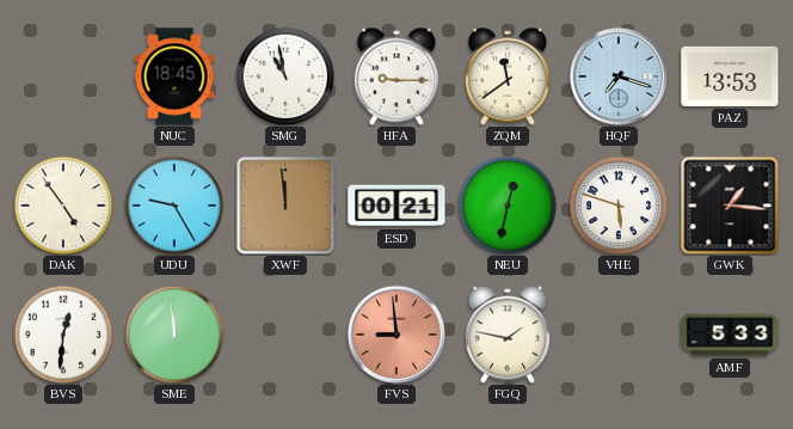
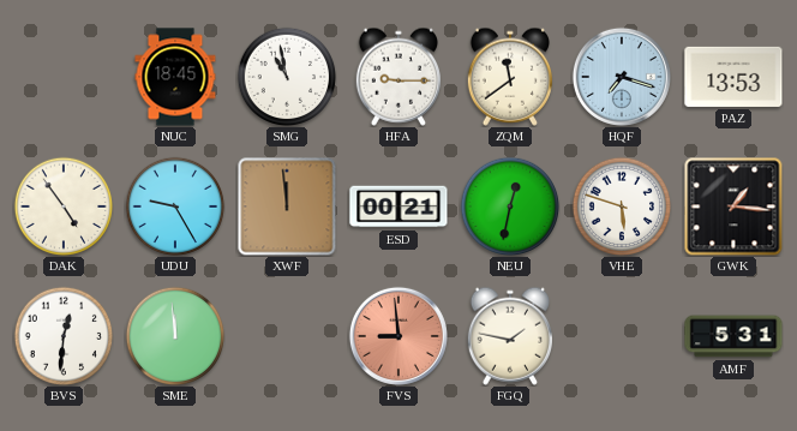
AMF: 5:33 -> 5:31
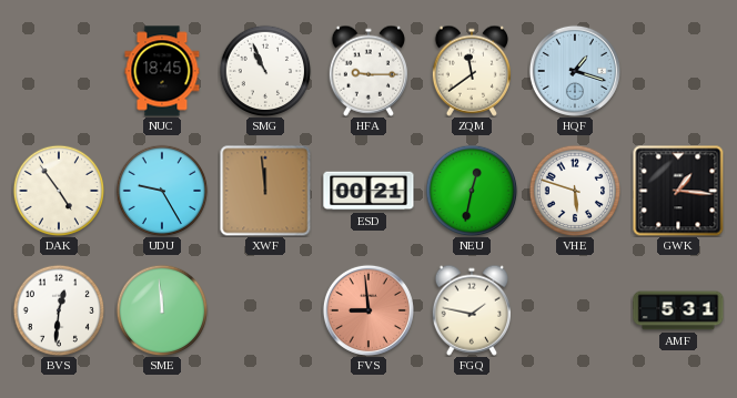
SMG: 10:58 -> 10:56
HQF: 7:18 -> 1:18
PAZ: 13:53 -> none
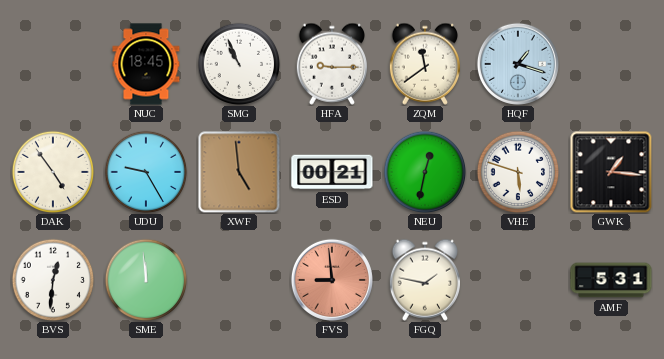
XWF: 11:59 -> 4:59
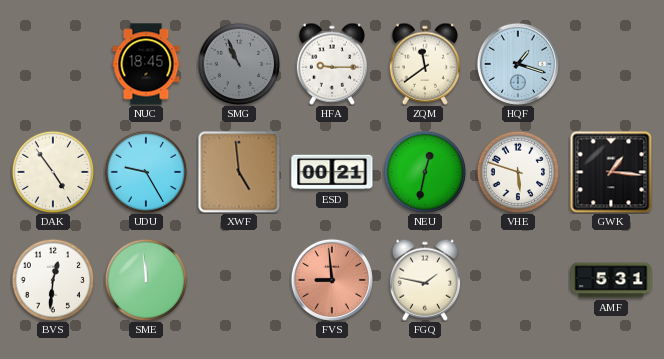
SMG dial: white -> grey
